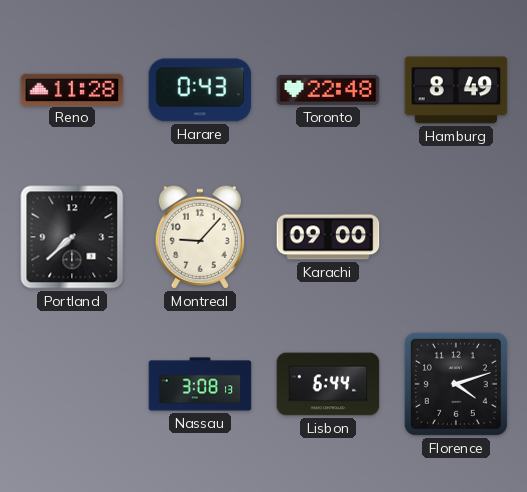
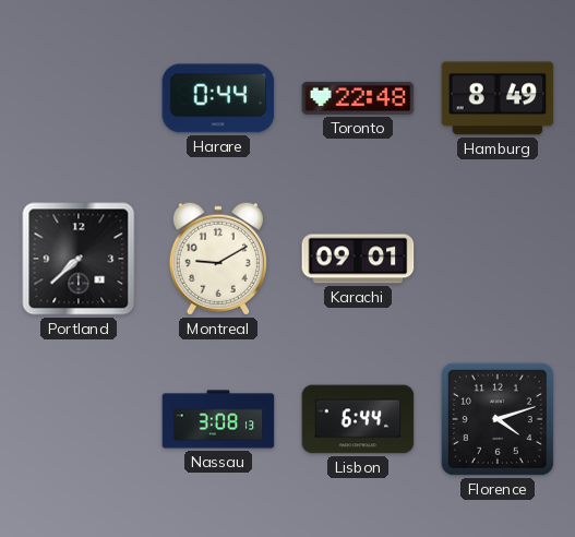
Reno: 11:28 -> none
Harare: 0:43 -> 0:44
Montreal: 9:07 -> 9:10
Karachi: 09:00 -> 09:01
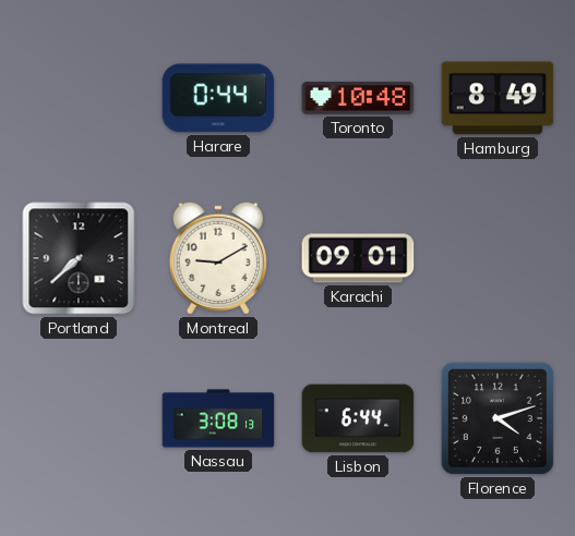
Toronto: 22:48 -> 10:48
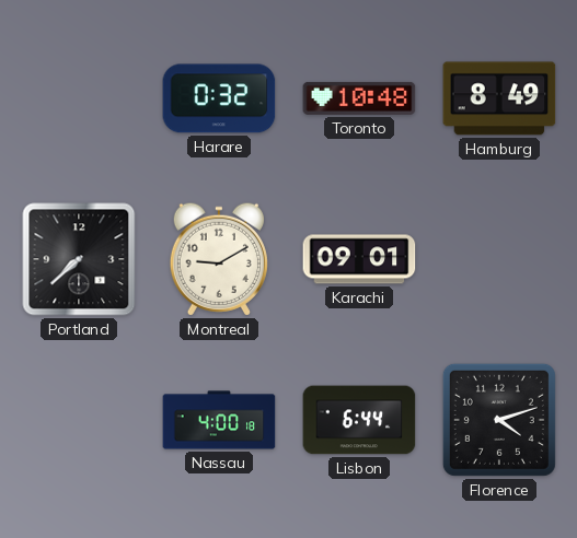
Harare: 0:44 -> 0:32
Nassau: 3:08 -> 4:00
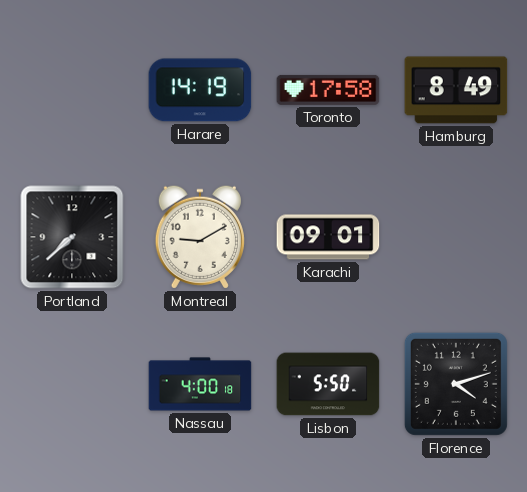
Harare: 0:32 -> 14:19
Toronto: 10:48 -> 17:58
Lisbon: 6:44 -> 5:50
